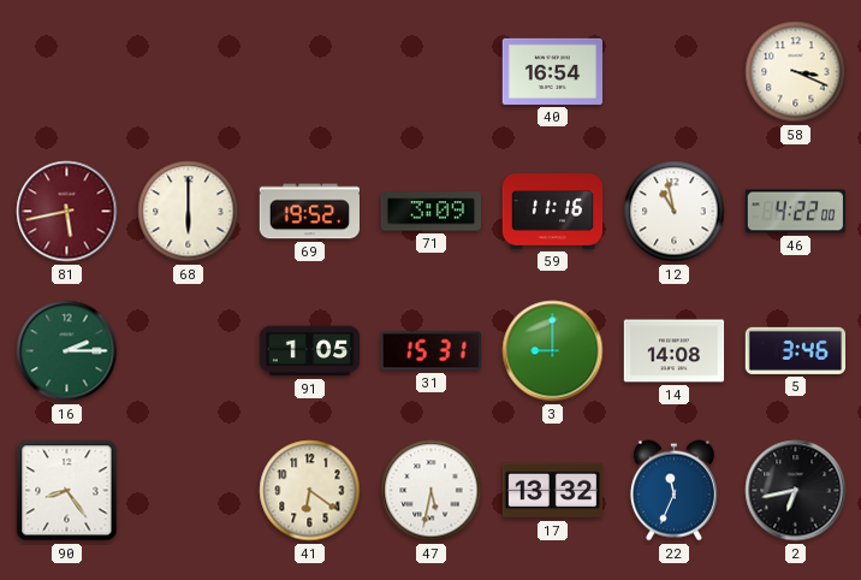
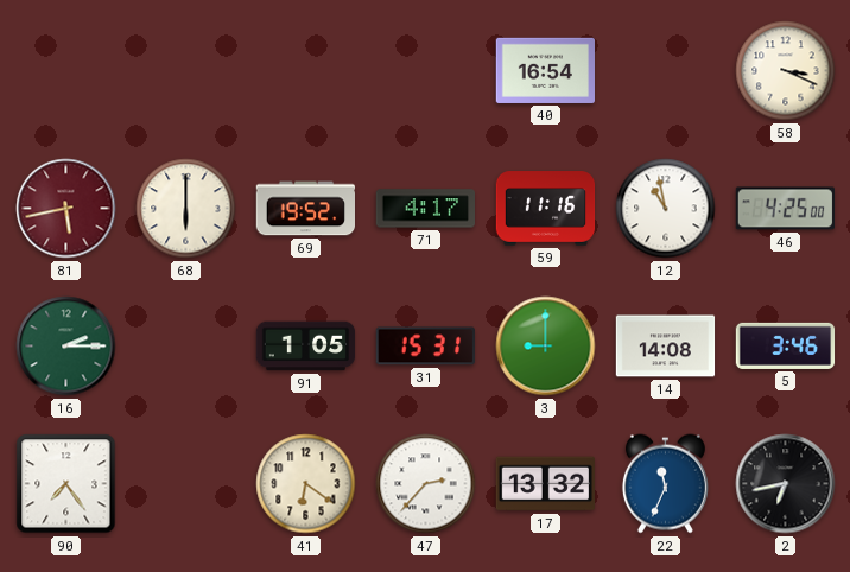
71: 3:09 -> 4:17
46: 4:22 -> 4:25
90: 8:24 -> 7:24
47: 5:32 -> 2:37
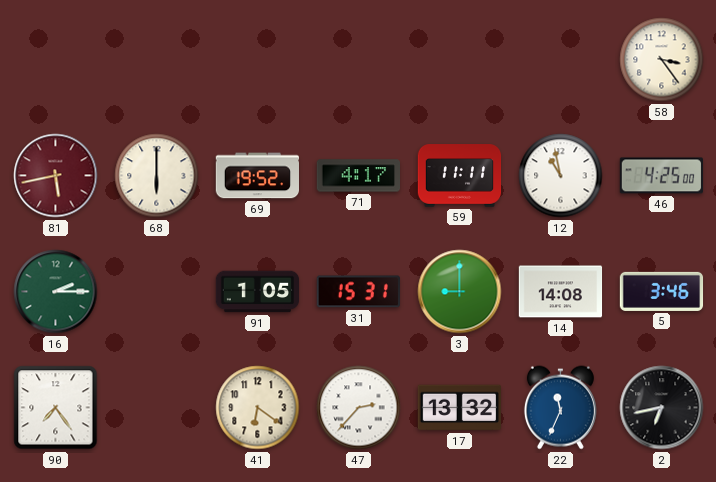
40: 16:54 -> none
58: 3:19 -> 3:24
59: 11:16 -> 11:11
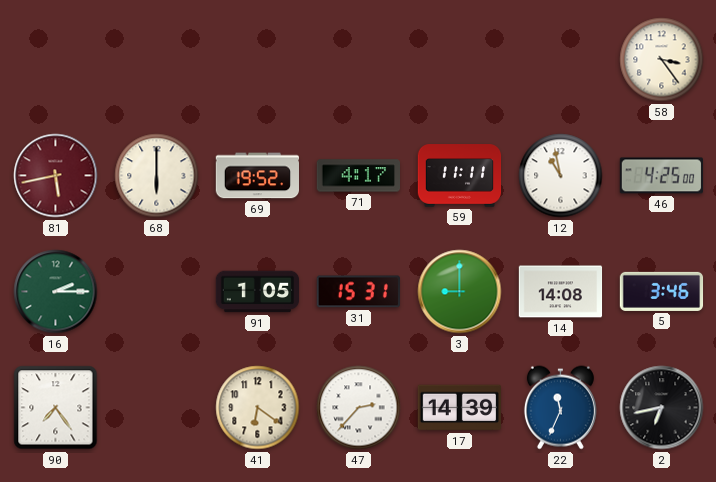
17: 13:32 -> 14:39
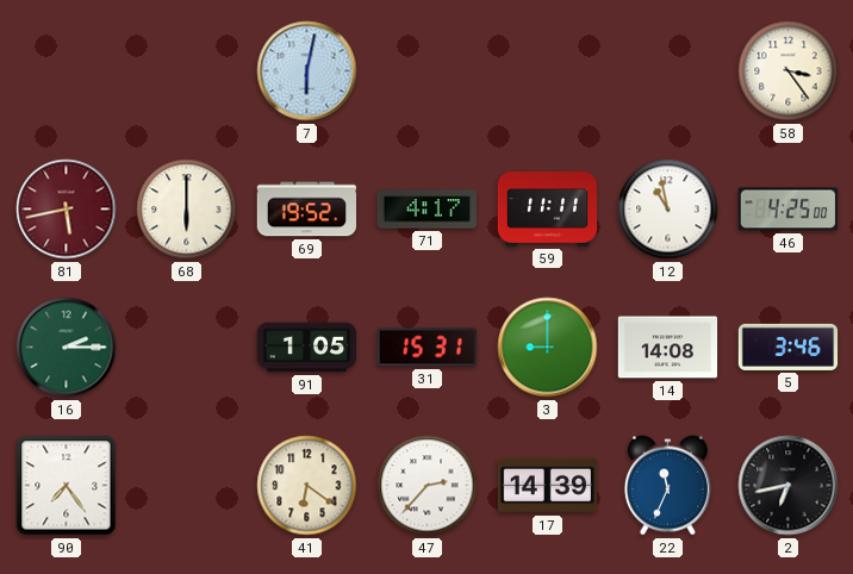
7: none -> 6:02
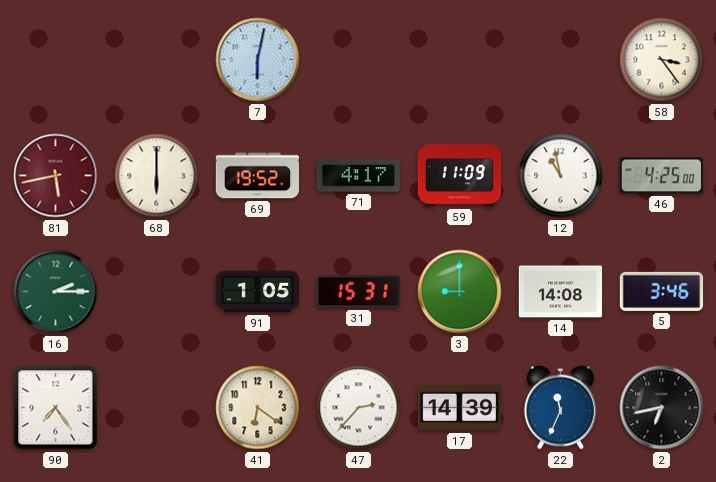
59: 11:11 -> 11:09
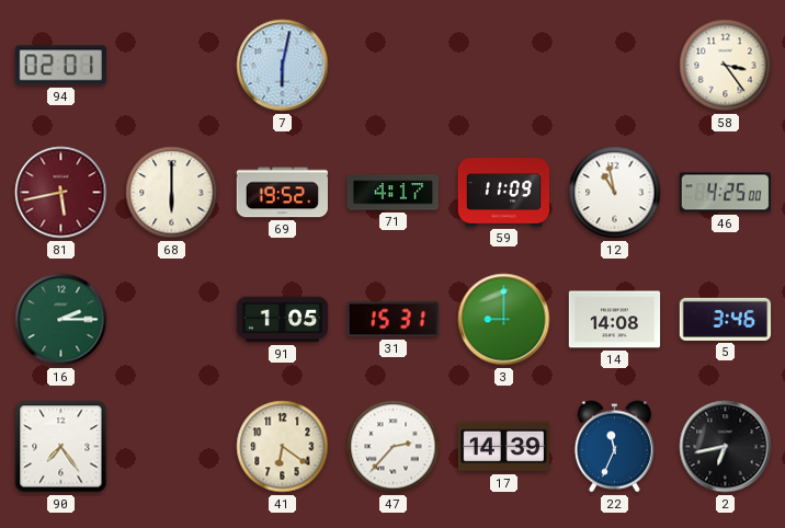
94: none -> 02:01
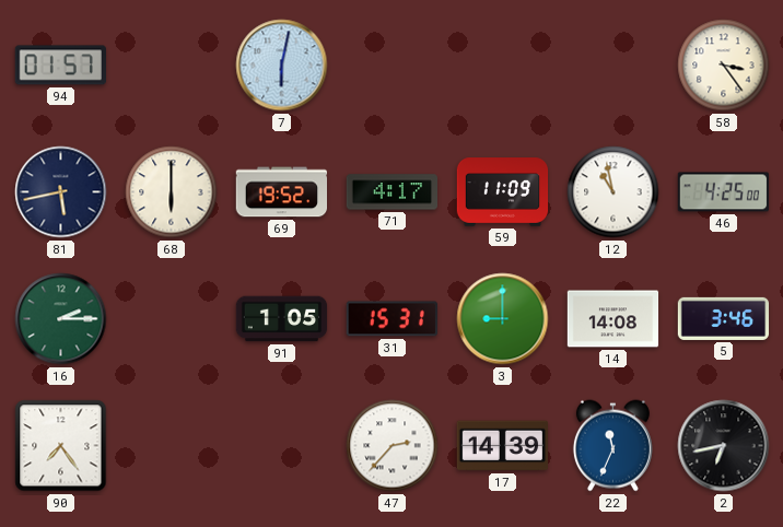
94: 02:01 -> 01:57
81 dial: burgundy -> navy
41: 6:21 -> none
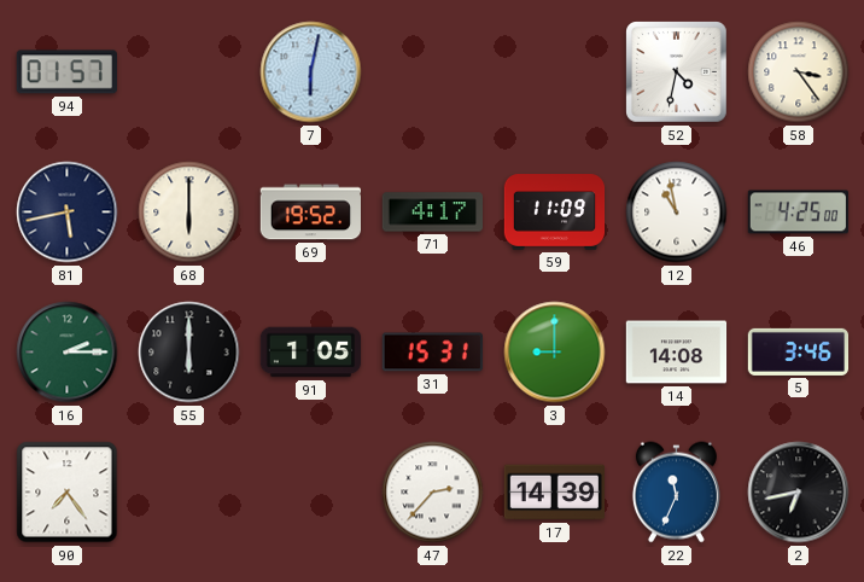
52: none -> 4:32
55: none -> 6:00
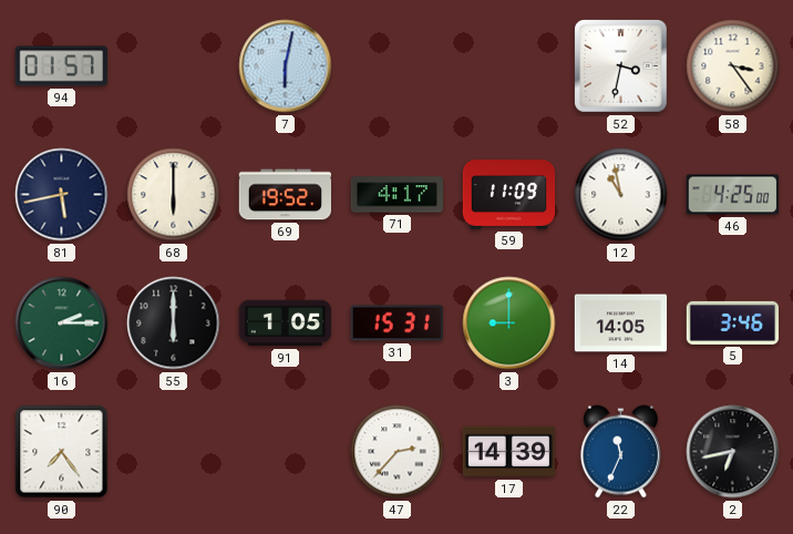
52: 4:32 -> 3:32
14: 14:08 -> 14:05
